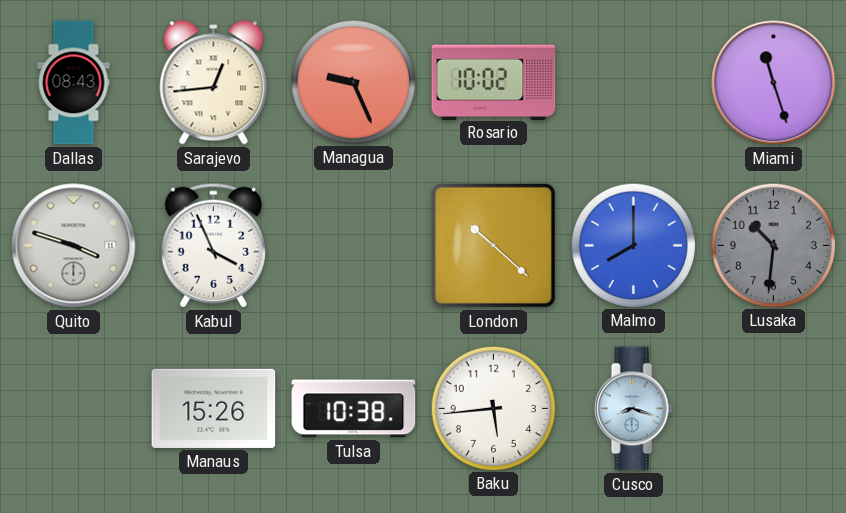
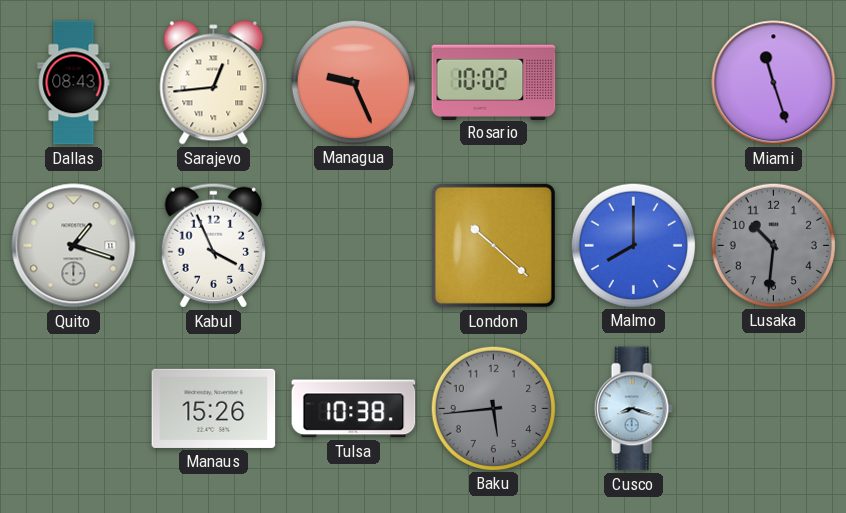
Quito: 3:48 -> 1:18
Baku dial: white -> grey
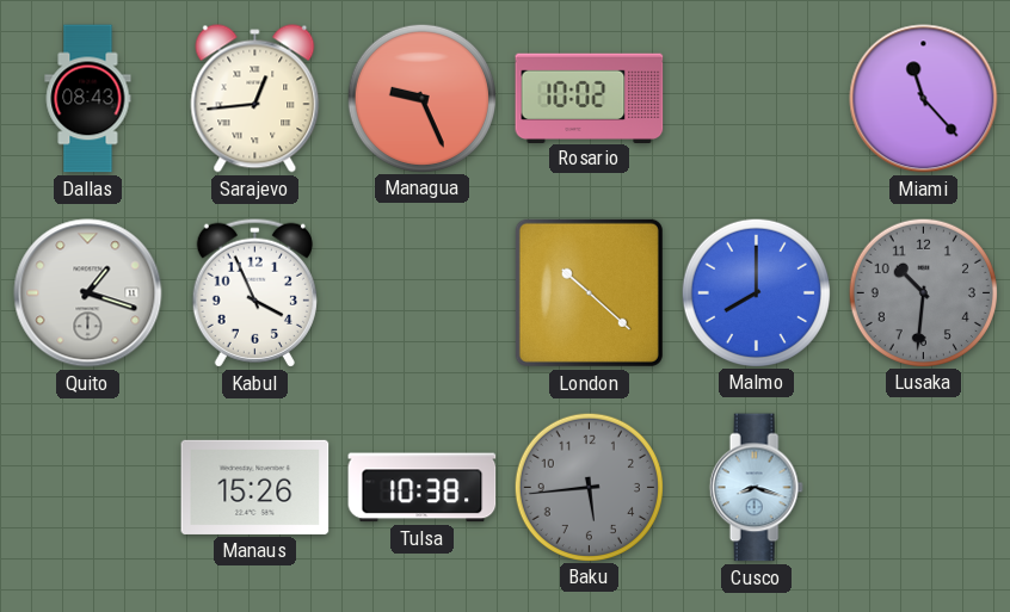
Miami: 11:27 -> 11:23
